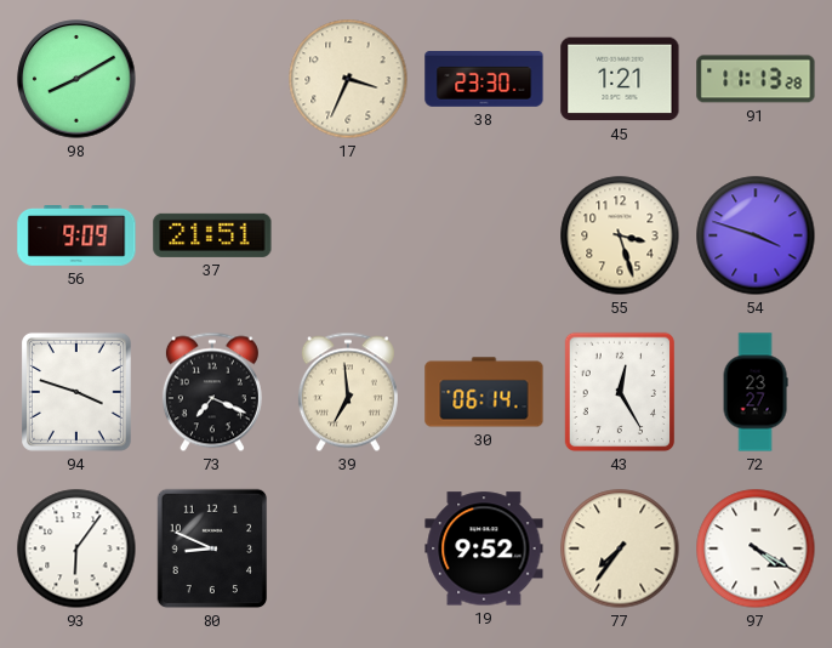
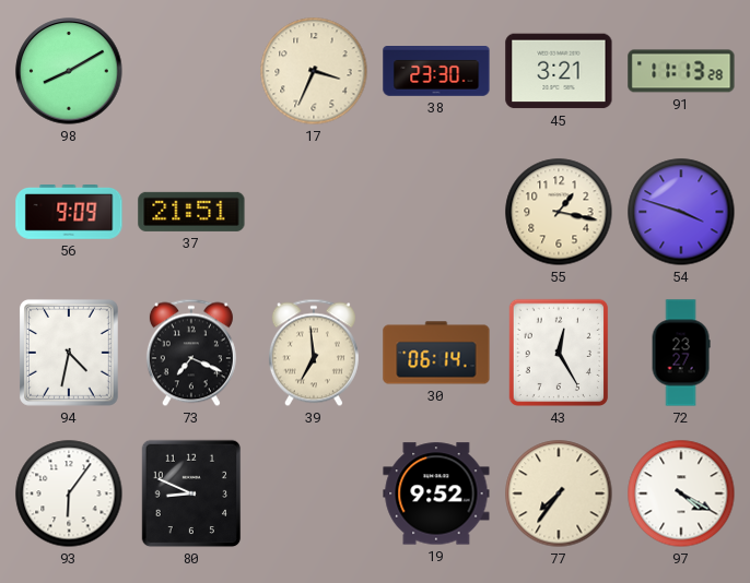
45: 1:21 -> 3:21
55: 3:27 -> 1:17
94: 3:48 -> 4:32
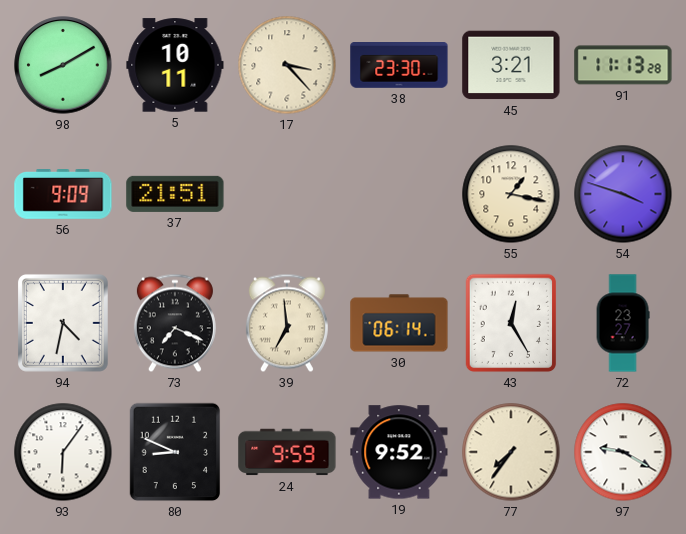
5: none -> 10:11
17: 3:34 -> 3:23
24: none -> 9:59
97: 4:20 -> 9:20
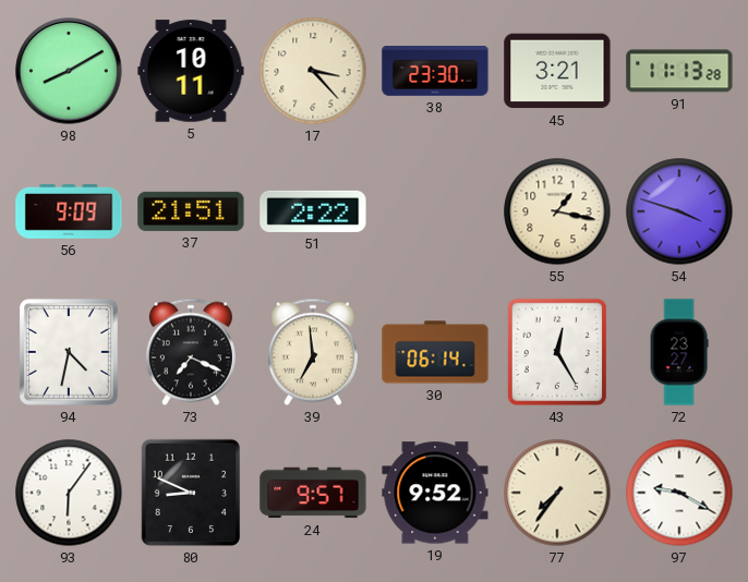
51: none -> 2:22
24: 9:59 -> 9:57
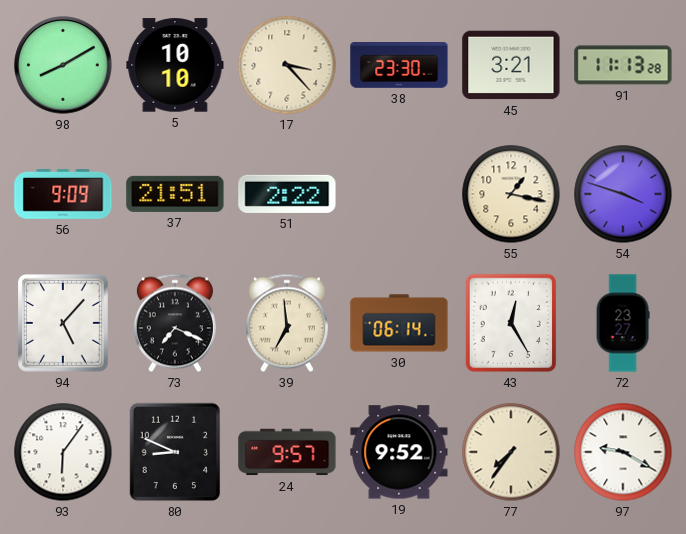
5: 10:11 -> 10:10
94: 4:32 -> 5:07
